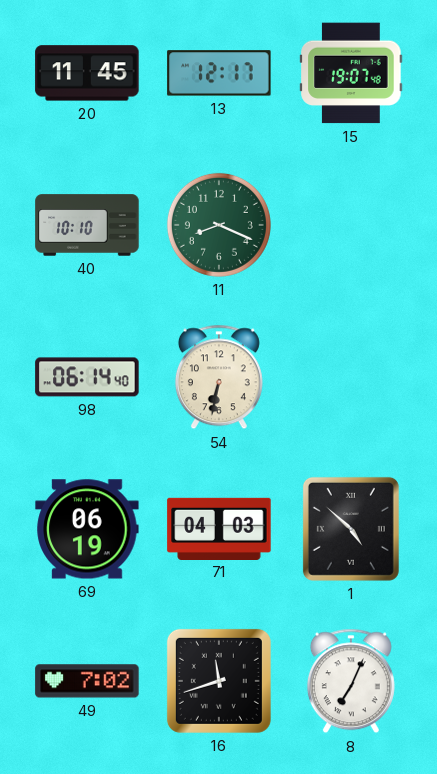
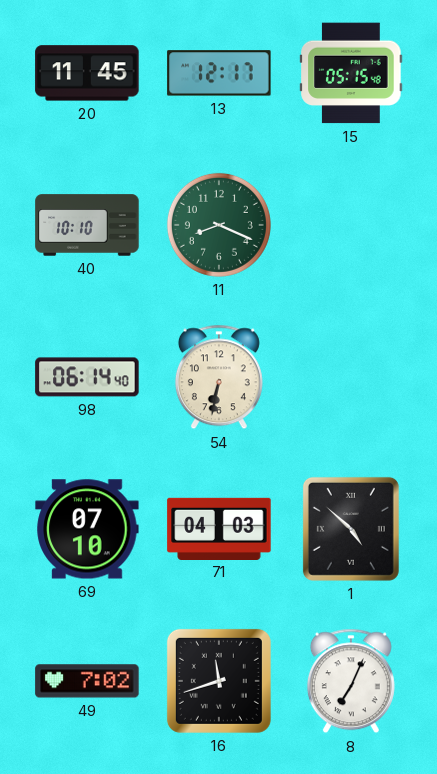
15: 19:07 -> 05:15
69: 06:19 -> 07:10
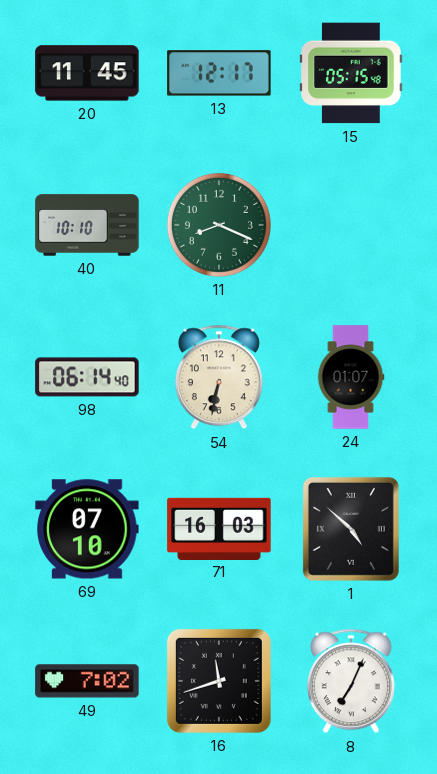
24: none -> 01:07
71: 04:03 -> 16:03
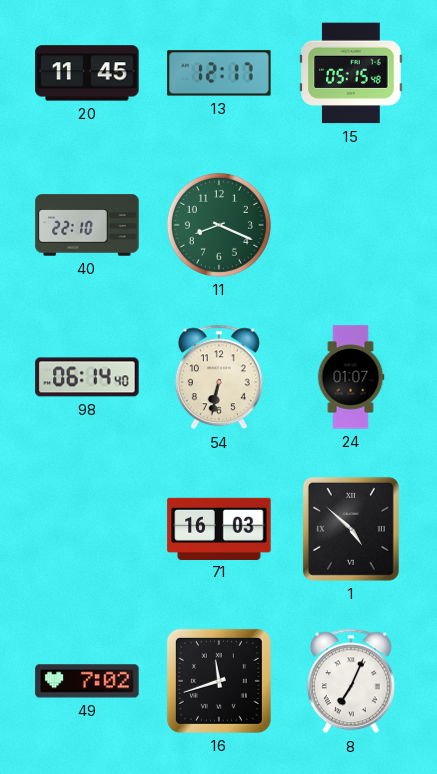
40: 10:10 -> 22:10
69: 07:10 -> none
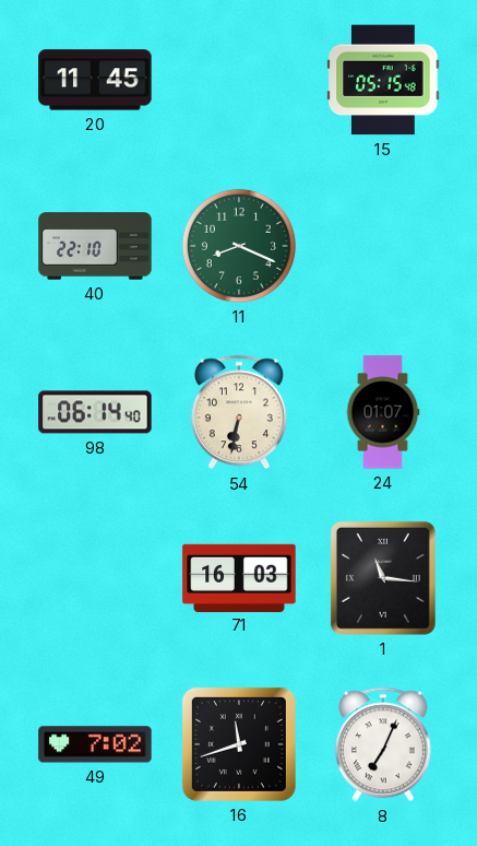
13: 12:17 -> none
1: 4:52 -> 11:16
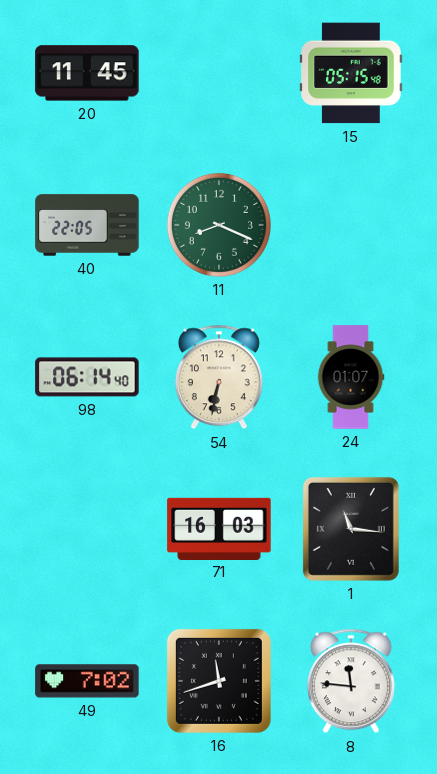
40: 22:10 -> 22:05
8: 7:04 -> 11:46
